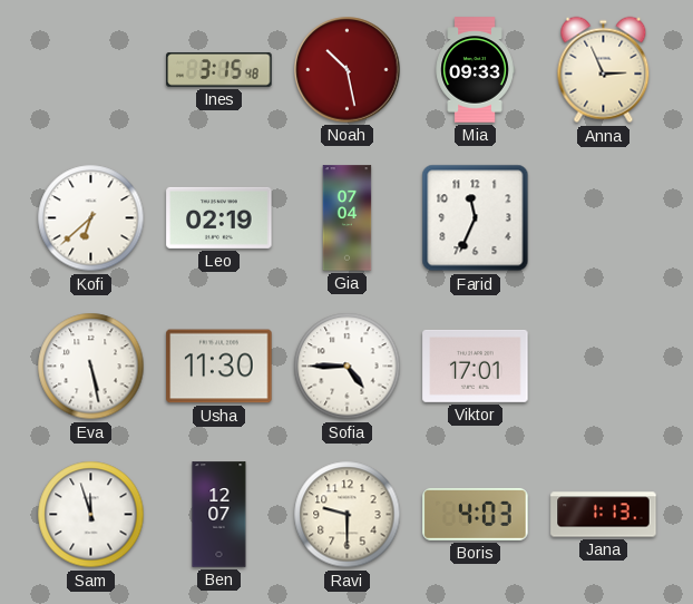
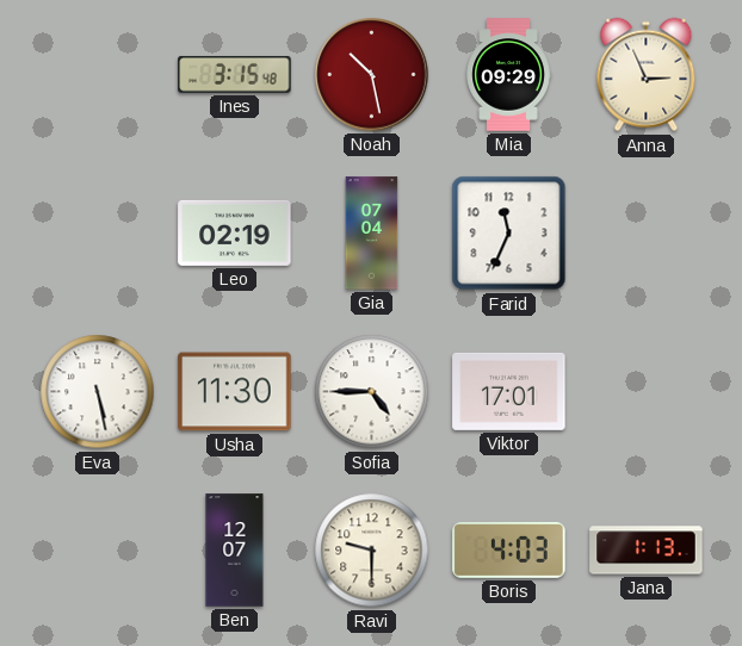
Mia: 09:33 -> 09:29
Kofi: 6:38 -> none
Sam: 11:57 -> none
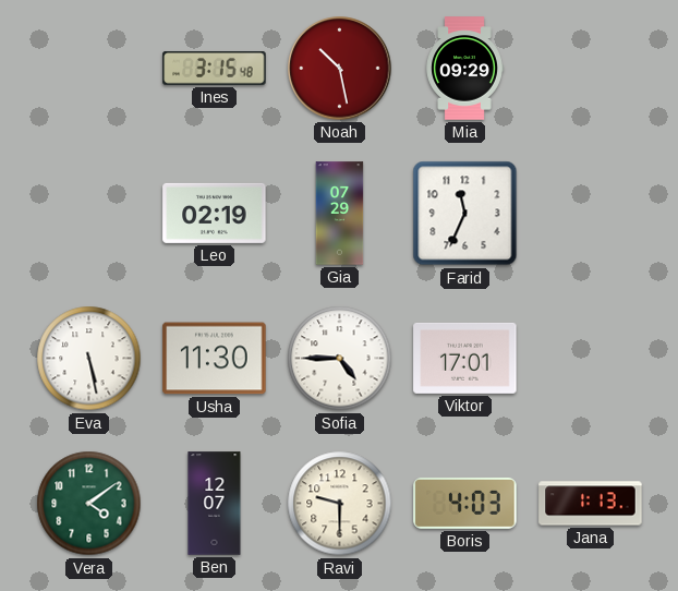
Anna: 2:56 -> none
Gia: 07:04 -> 07:29
Vera: none -> 4:09
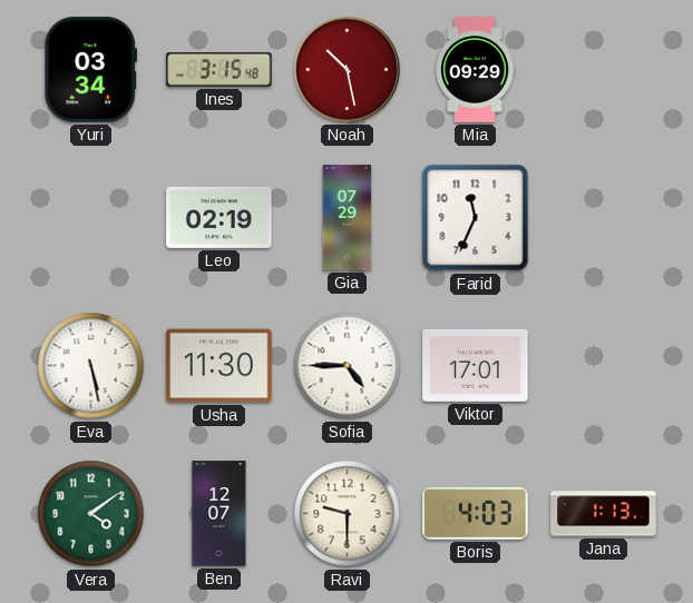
Yuri: none -> 03:34
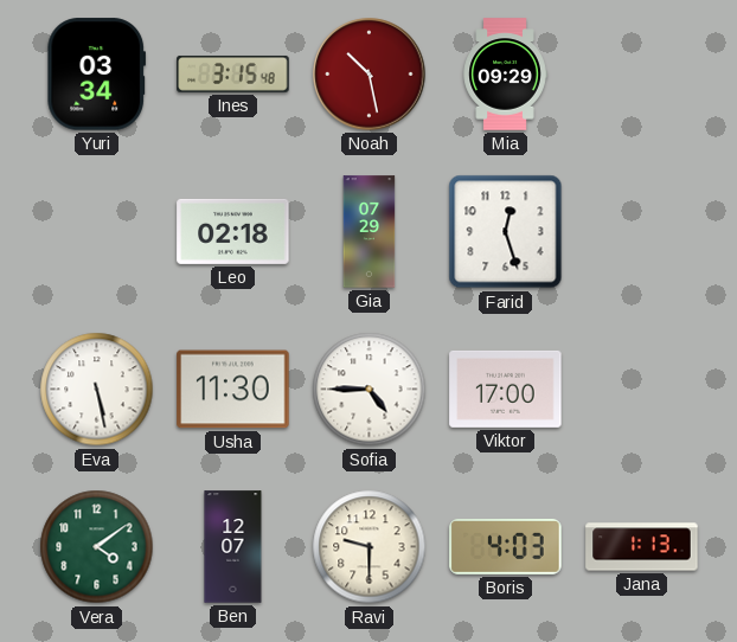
Leo: 02:19 -> 02:18
Farid: 11:34 -> 12:27
Viktor: 17:01 -> 17:00
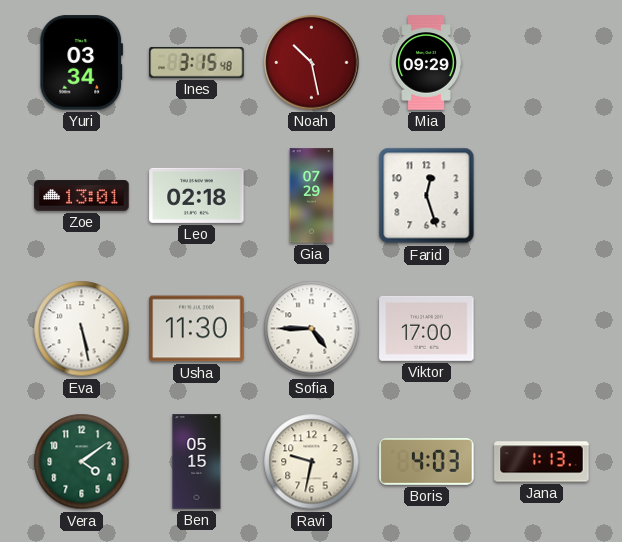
Zoe: none -> 13:01
Ben: 12:07 -> 05:15
Ravi: 9:30 -> 9:32
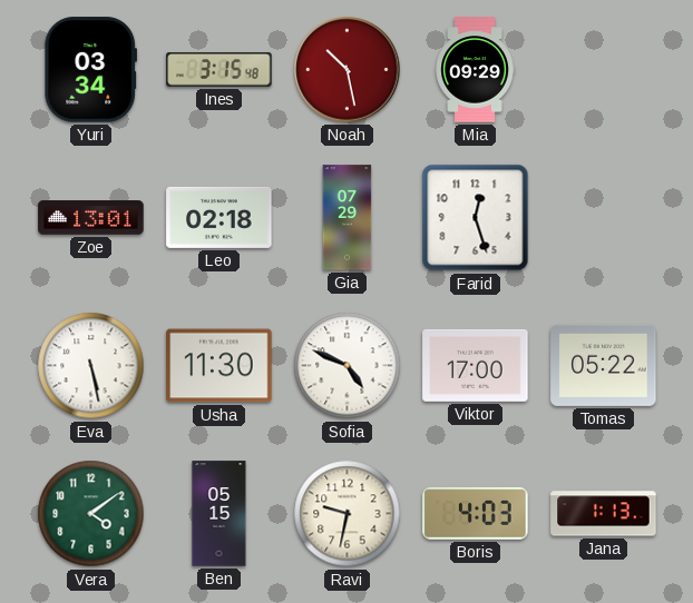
Sofia: 4:45 -> 4:49
Tomas: none -> 05:22
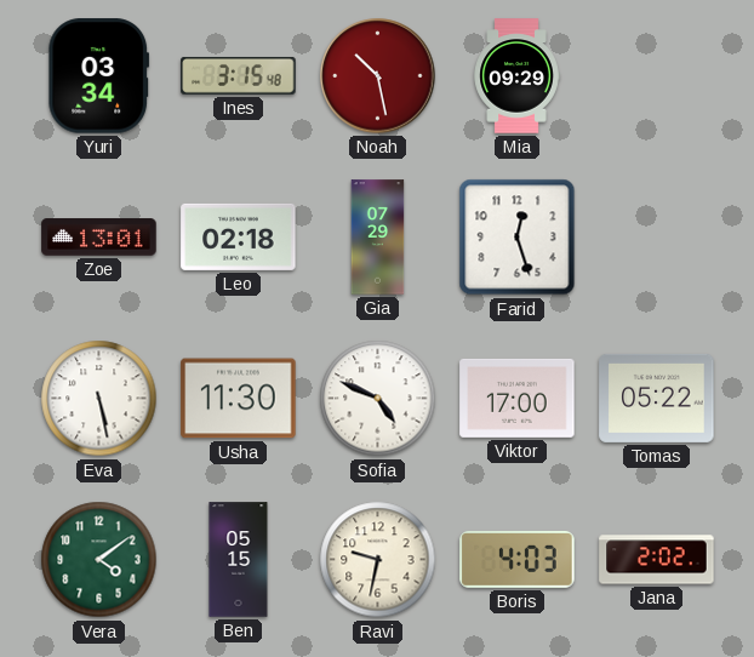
Jana: 1:13 -> 2:02
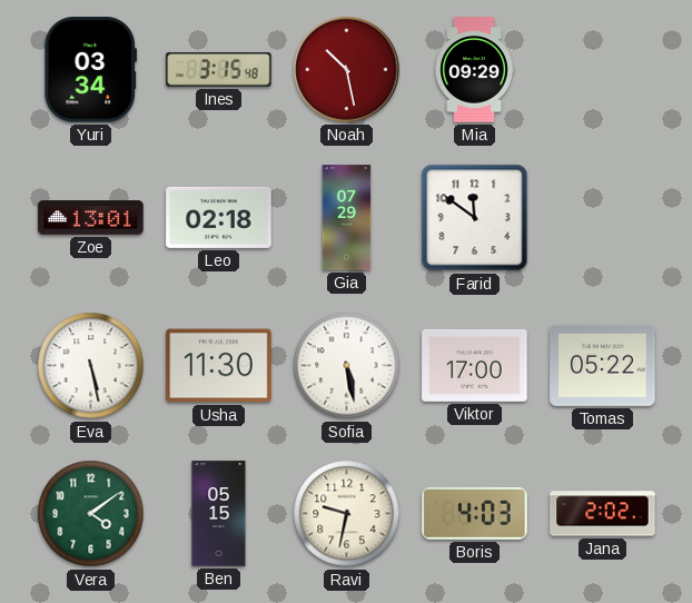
Farid: 12:27 -> 11:51
Sofia: 4:49 -> 5:28
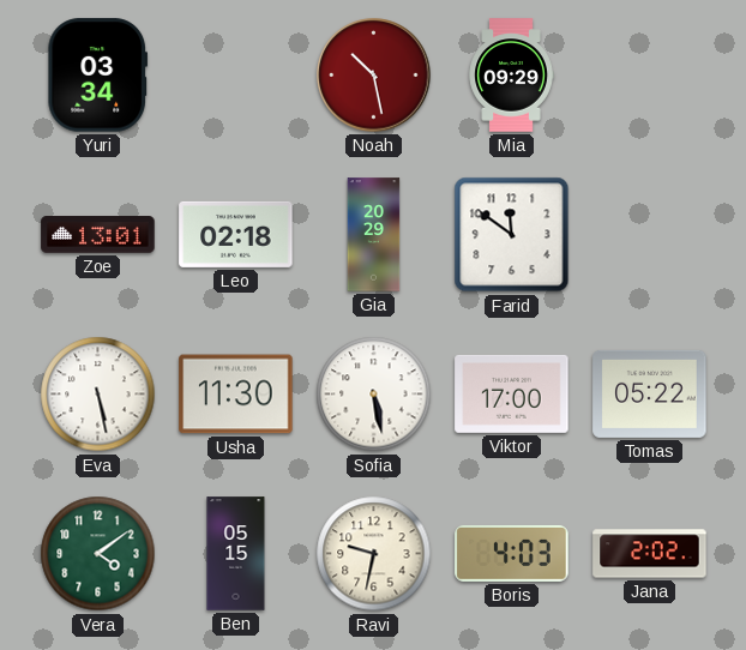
Ines: 3:15 -> none
Gia: 07:29 -> 20:29
